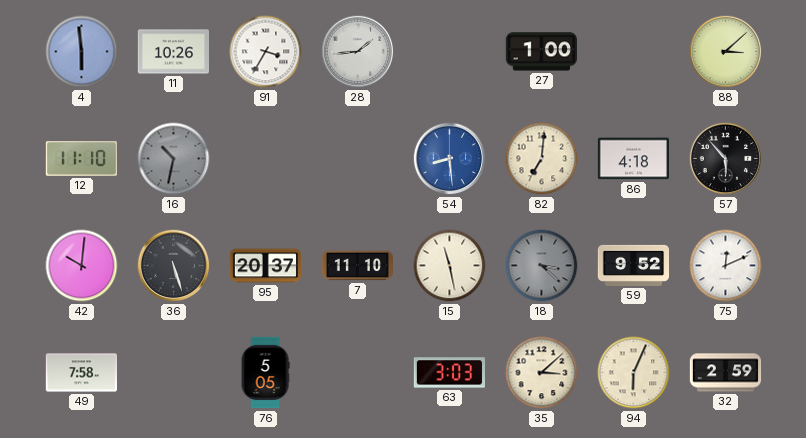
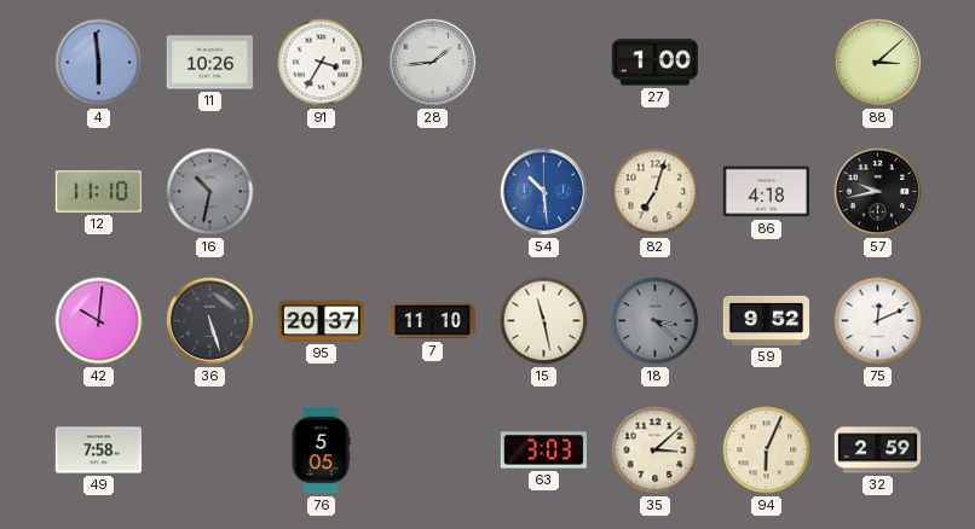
54: 8:29 -> 10:29
82: 7:01 -> 7:03
57: 5:53 -> 9:43
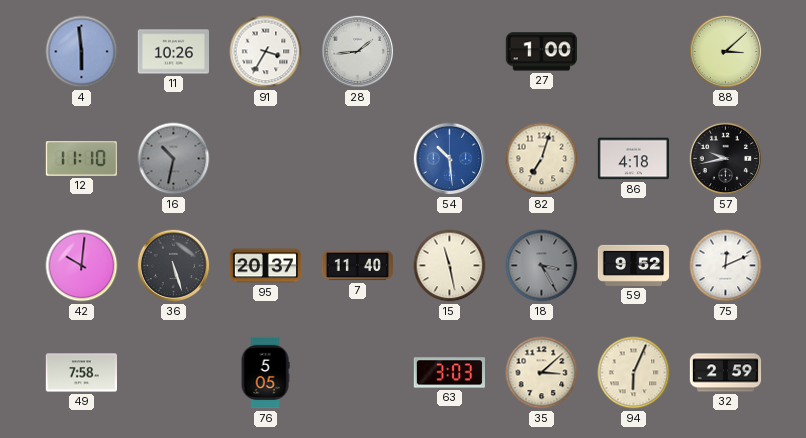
7: 11:10 -> 11:40
18: 3:22 -> 3:25
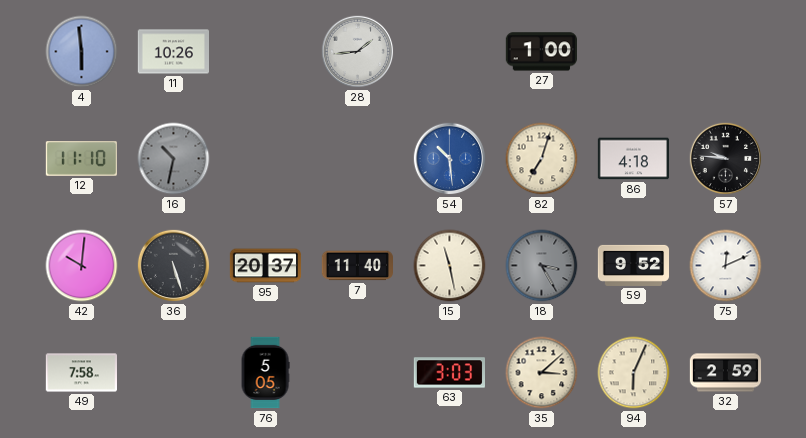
91: 3:35 -> none
88: 3:08 -> none
57: 9:43 -> 9:46
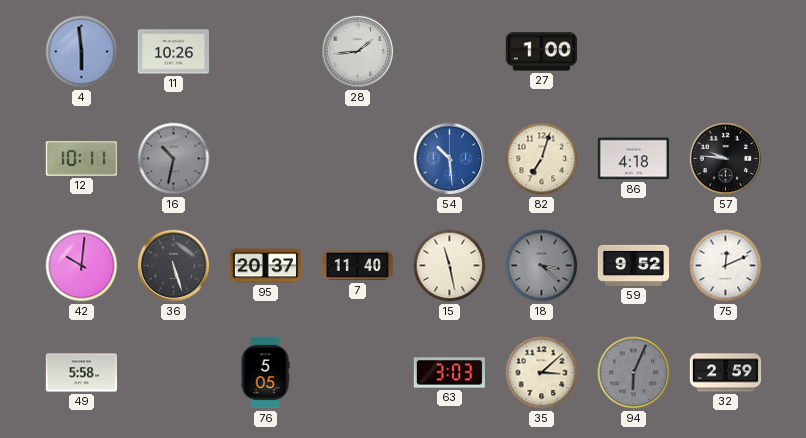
12: 11:10 -> 10:11
18: 3:25 -> 3:22
49: 7:58 -> 5:58
94 dial: cream -> grey
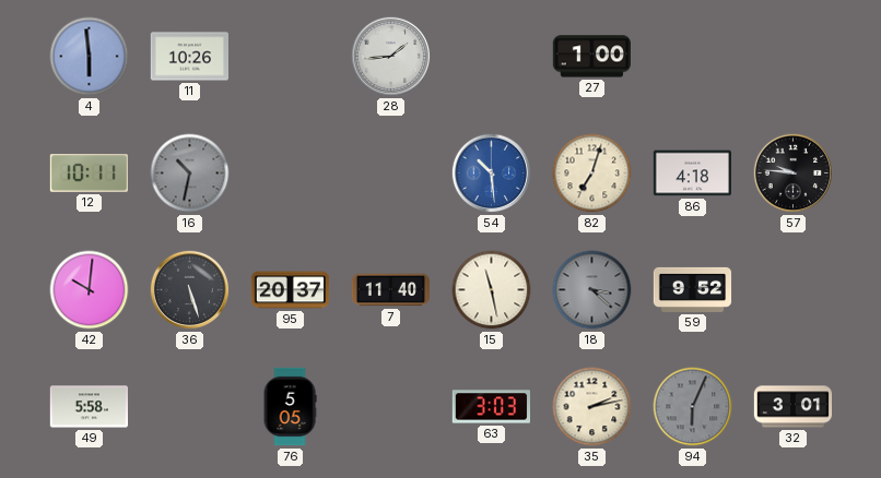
75: 12:11 -> none
35: 3:08 -> 2:13
32: 2:59 -> 3:01
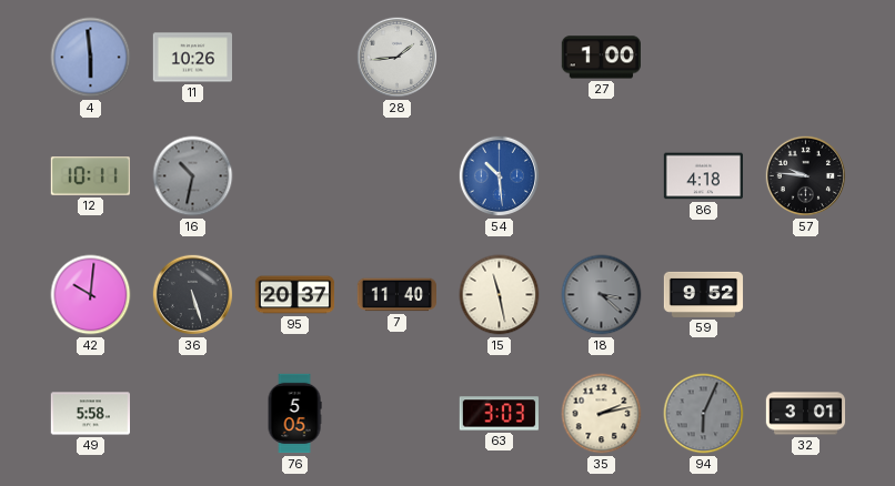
82: 7:03 -> none
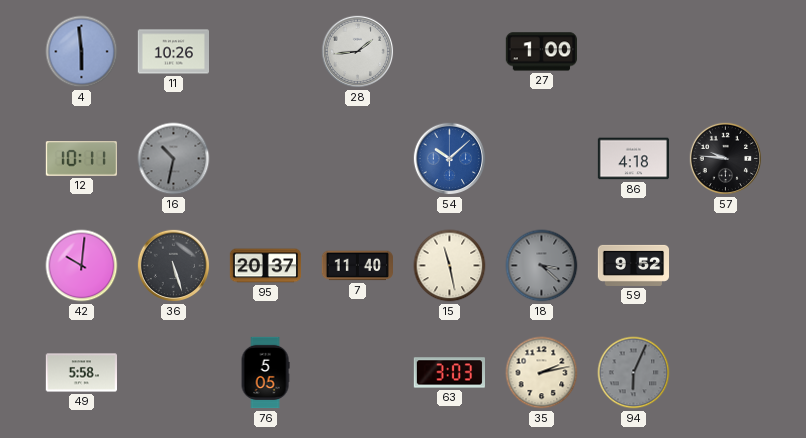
54: 10:29 -> 10:08
32: 3:01 -> none
